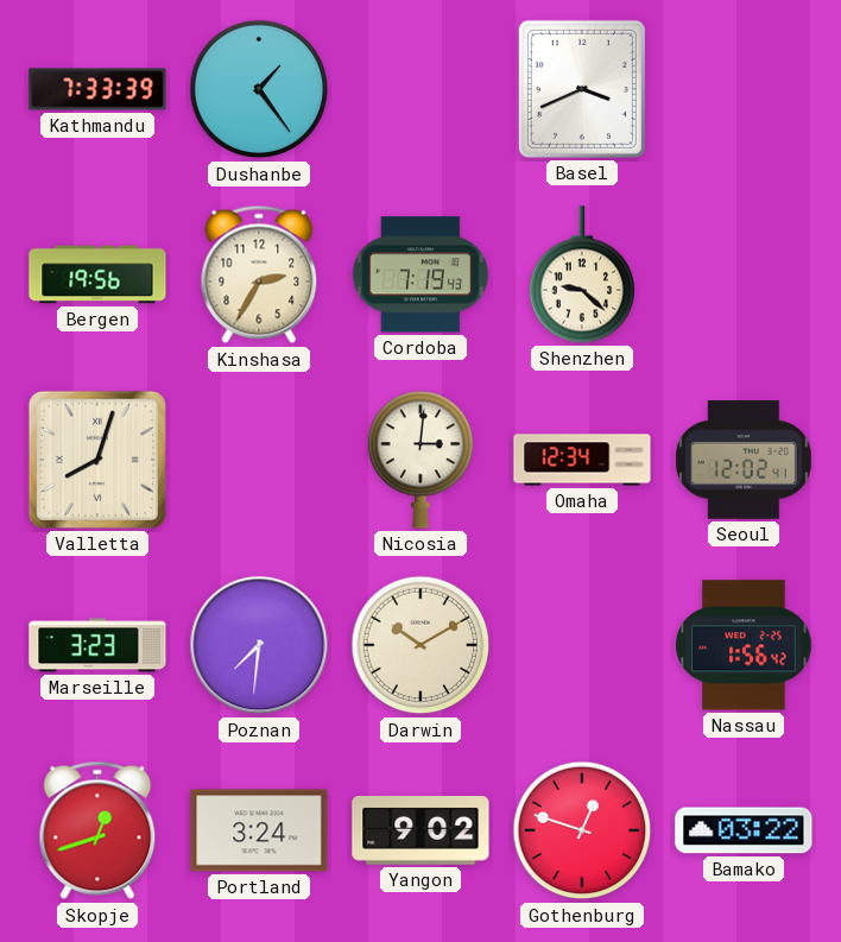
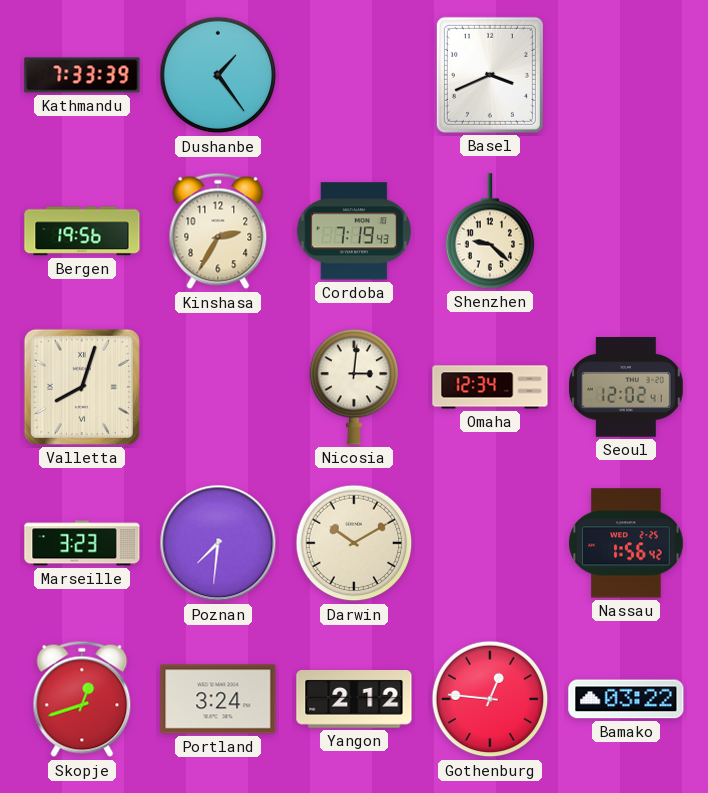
Yangon: 9:02 -> 2:12
Gothenburg: 12:48 -> 12:46
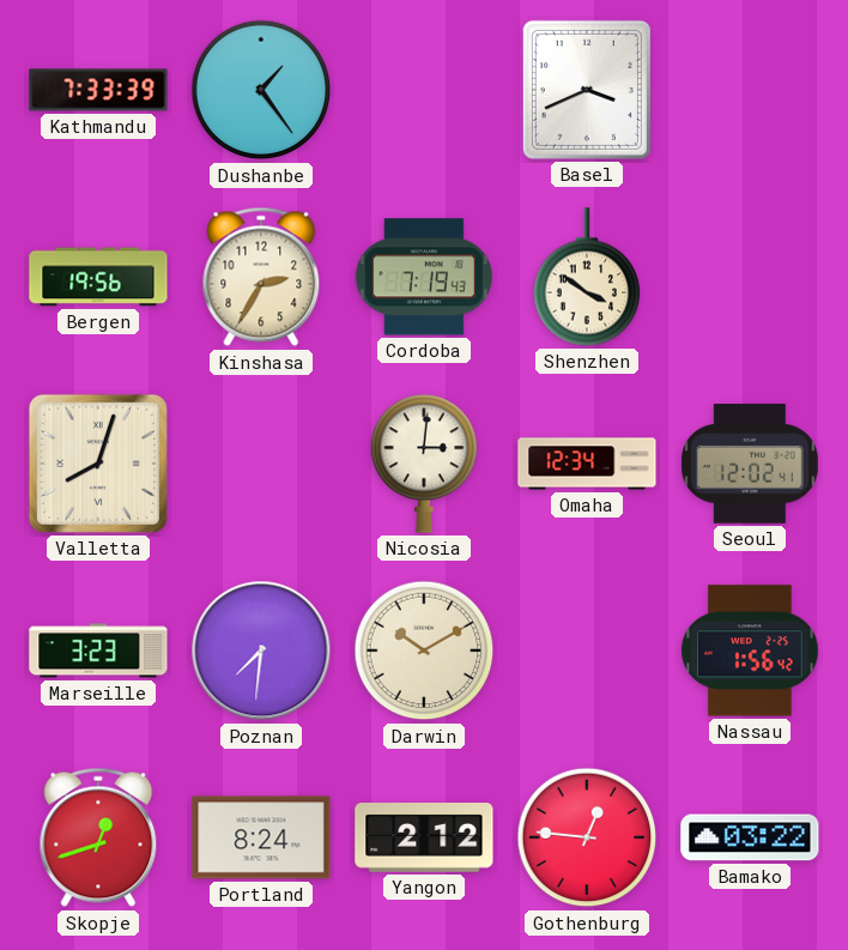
Shenzhen: 9:22 -> 3:51
Portland: 3:24 -> 8:24
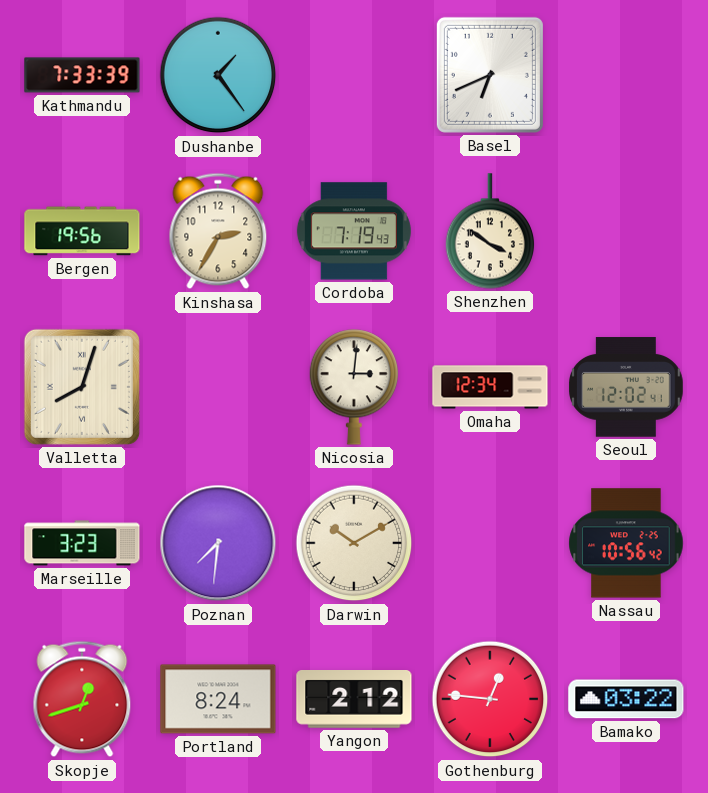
Basel: 3:41 -> 6:41
Nassau: 1:56 -> 10:56
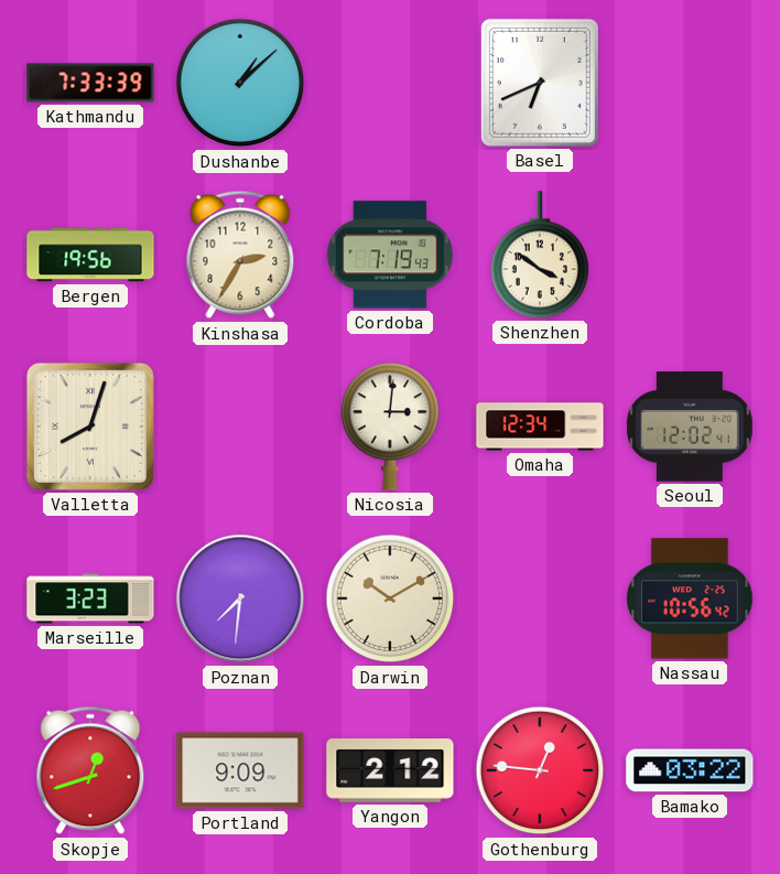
Dushanbe: 1:24 -> 1:08
Portland: 8:24 -> 9:09
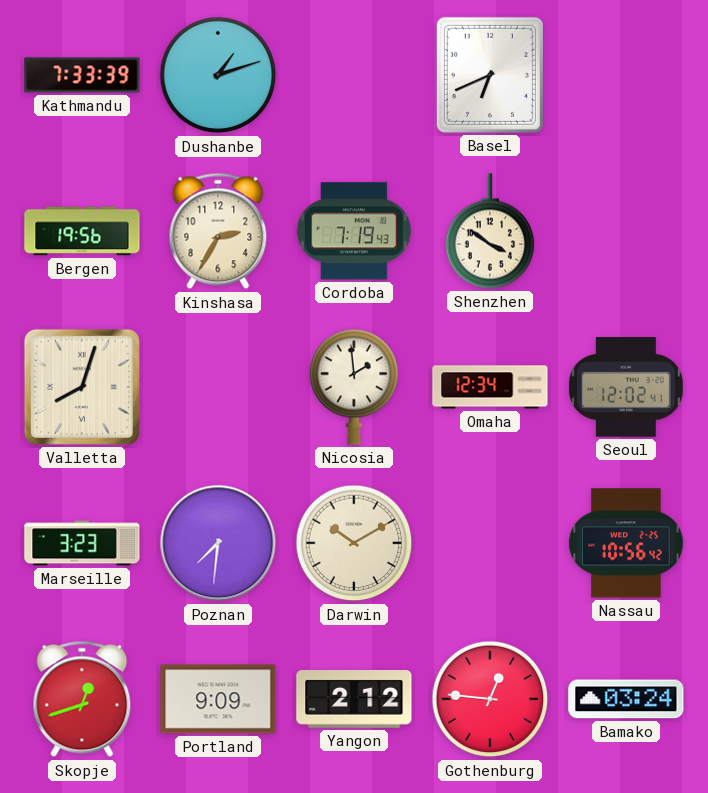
Dushanbe: 1:08 -> 1:12
Nicosia: 3:01 -> 1:59
Bamako: 03:22 -> 03:24
